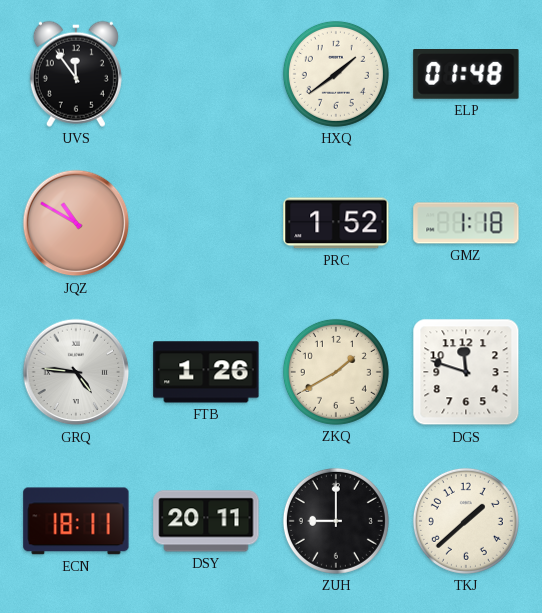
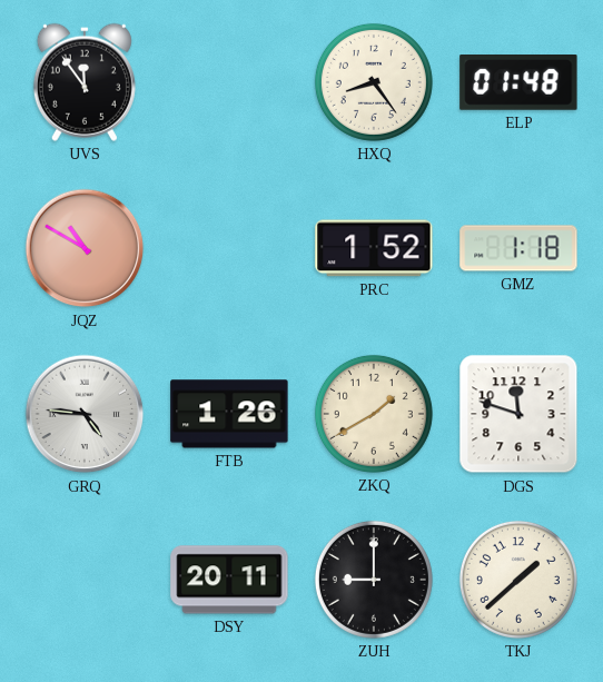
HXQ: 1:39 -> 8:24
ECN: 18:11 -> none
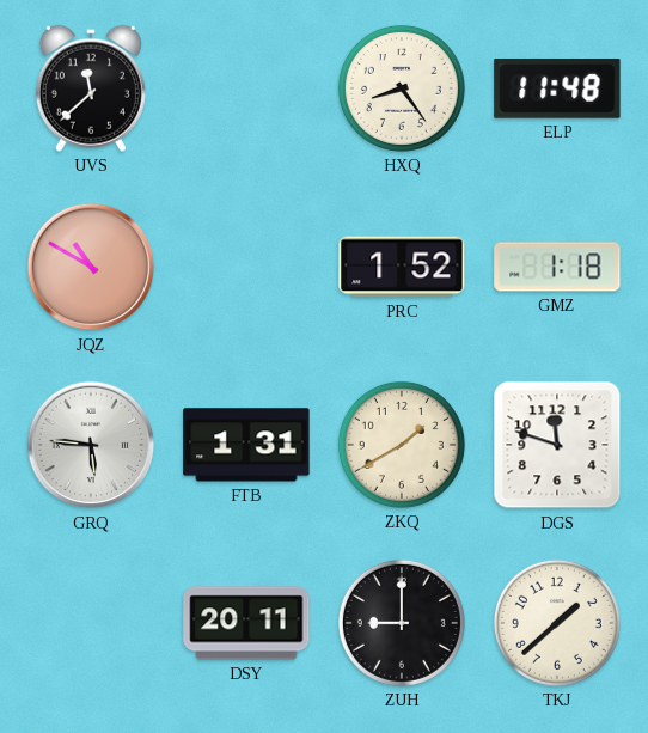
UVS: 11:54 -> 11:38
ELP: 01:48 -> 11:48
GRQ: 4:46 -> 5:46
FTB: 1:26 -> 1:31
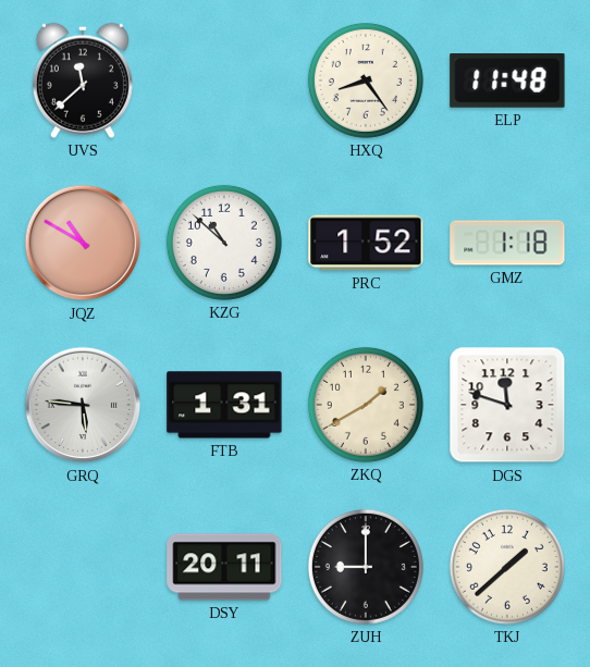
KZG: none -> 10:52
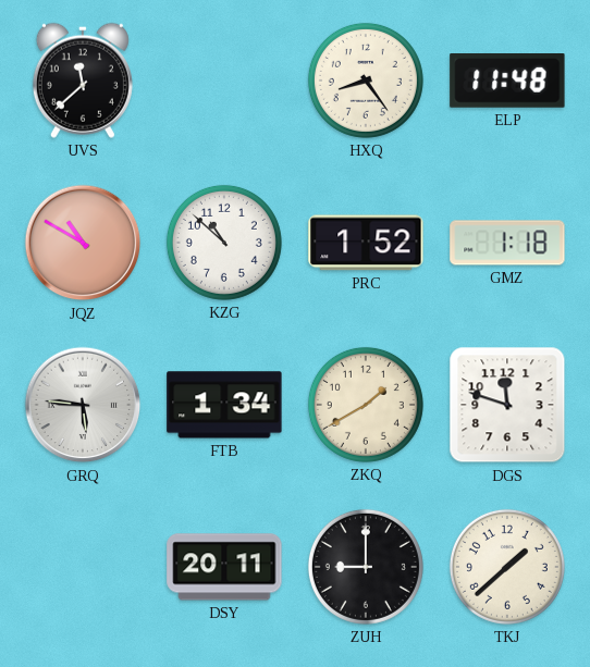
FTB: 1:31 -> 1:34
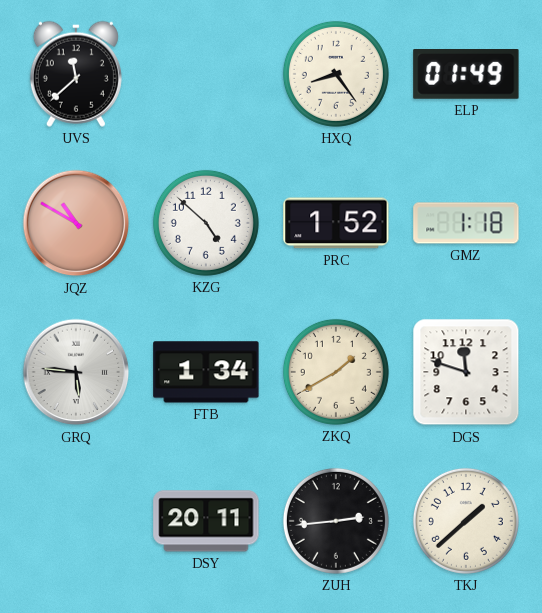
ELP: 11:48 -> 01:49
KZG: 10:52 -> 4:52
ZUH: 9:00 -> 2:44
